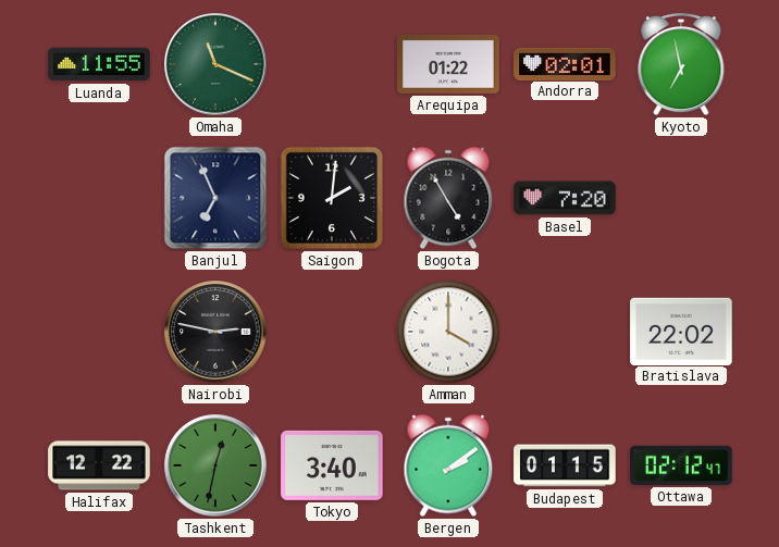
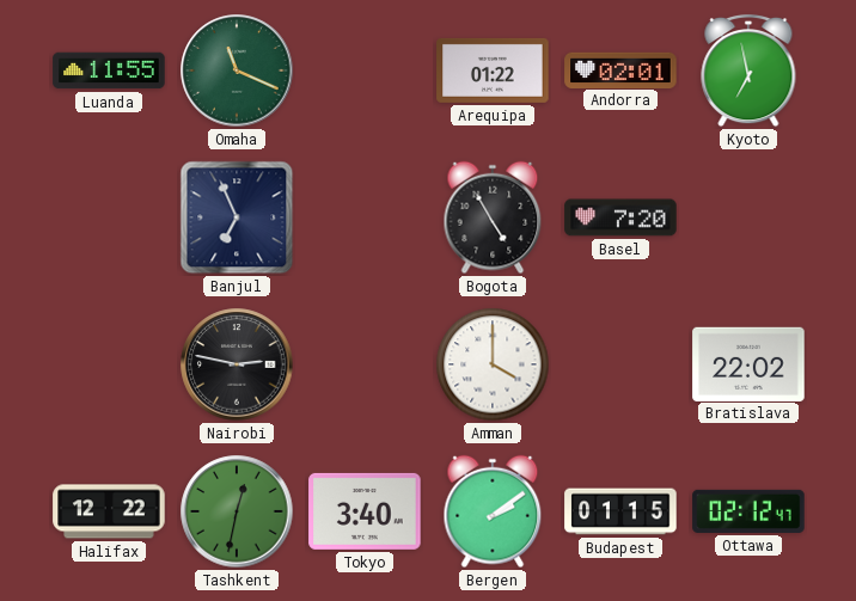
Saigon: 2:01 -> none
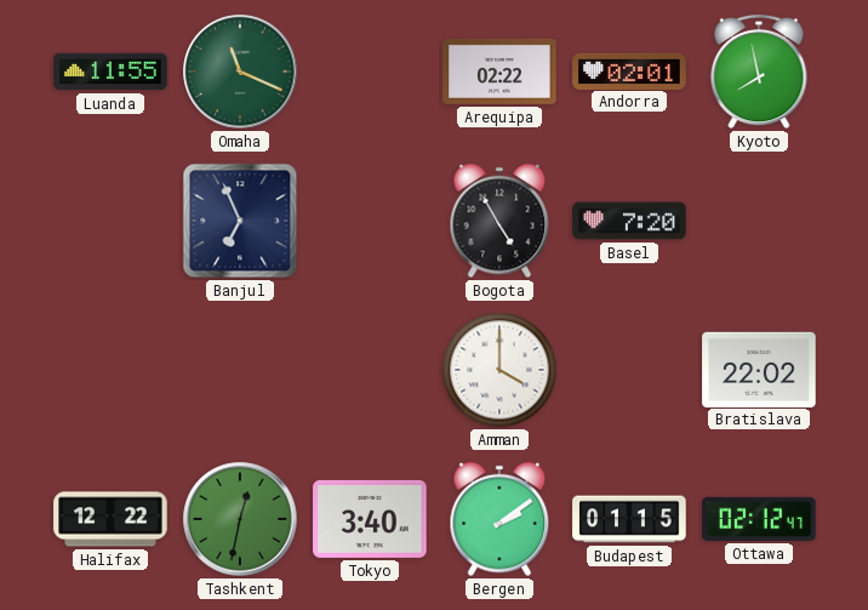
Arequipa: 01:22 -> 02:22
Kyoto: 6:58 -> 7:58
Nairobi: 2:47 -> none
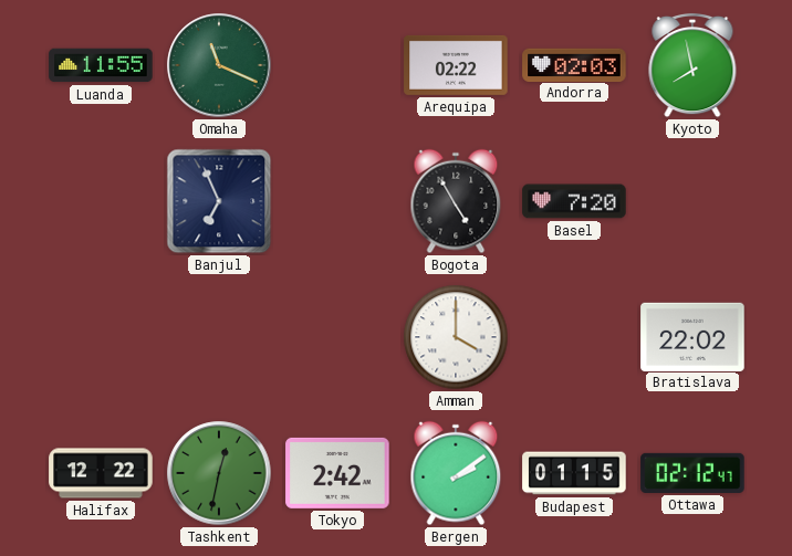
Andorra: 02:01 -> 02:03
Tokyo: 3:40 -> 2:42
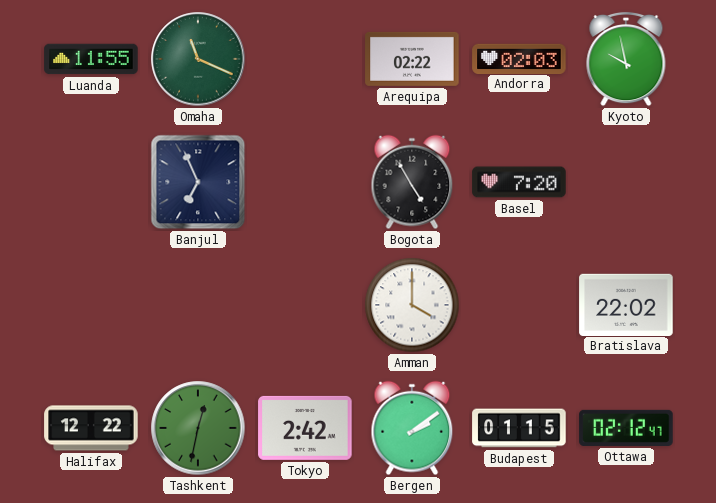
Kyoto: 7:58 -> 9:58
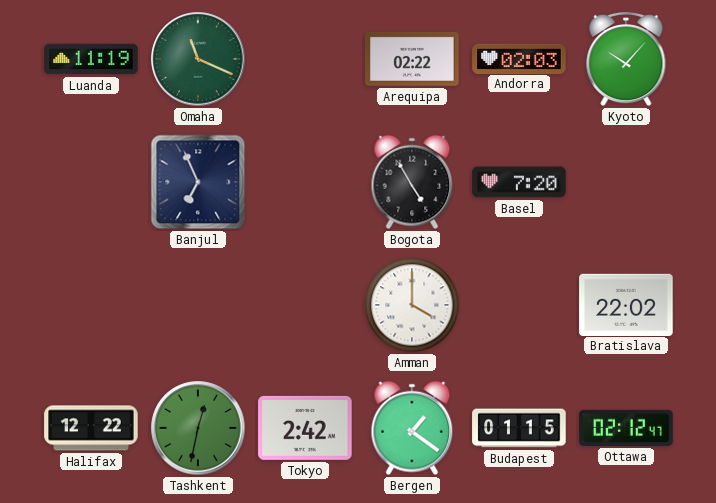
Luanda: 11:55 -> 11:19
Kyoto: 9:58 -> 10:07
Bergen: 2:09 -> 1:21
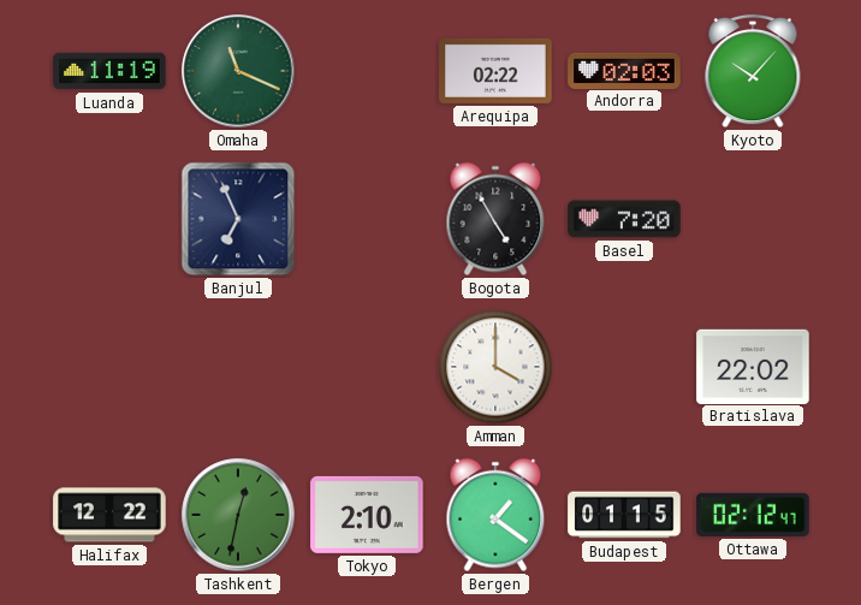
Tokyo: 2:42 -> 2:10
